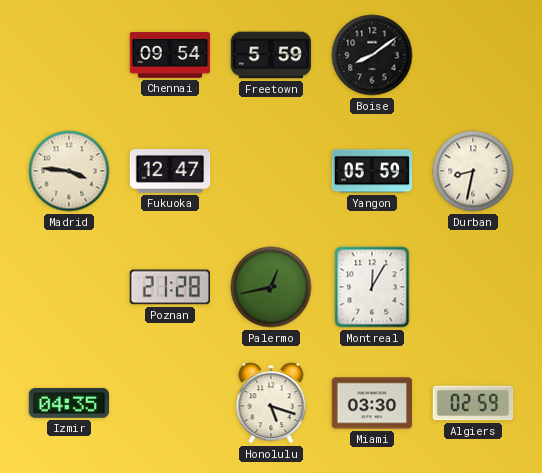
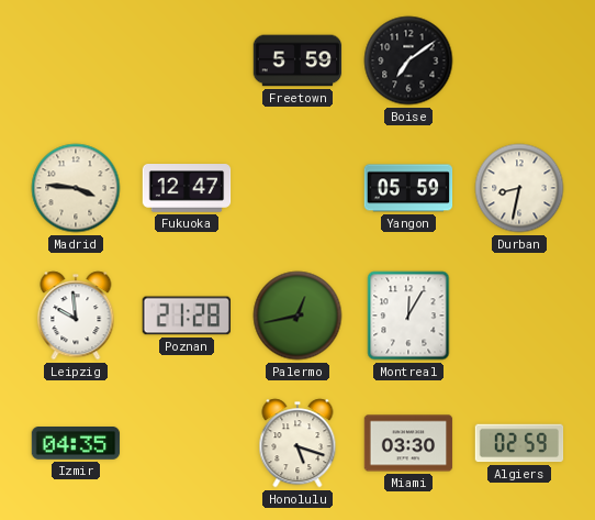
Chennai: 09:54 -> none
Boise: 8:09 -> 7:09
Leipzig: none -> 9:59
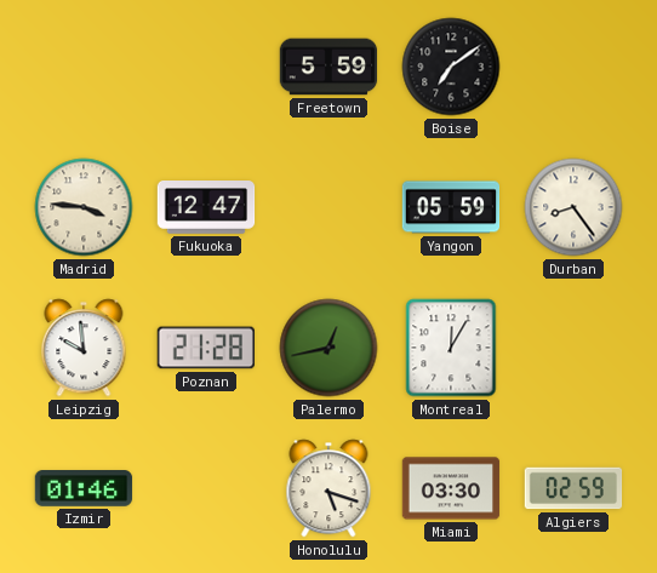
Durban: 8:32 -> 8:24
Izmir: 04:35 -> 01:46
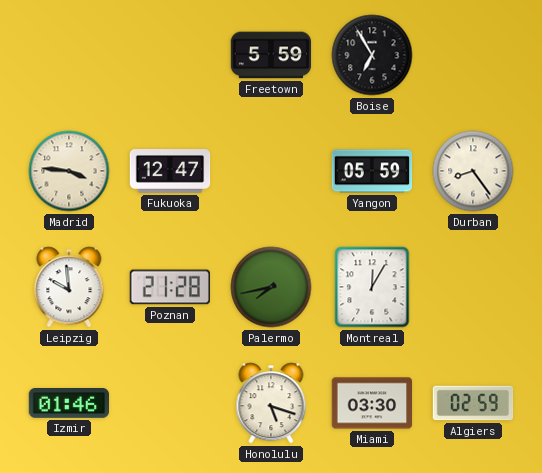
Boise: 7:09 -> 6:55
Palermo: 12:43 -> 7:43
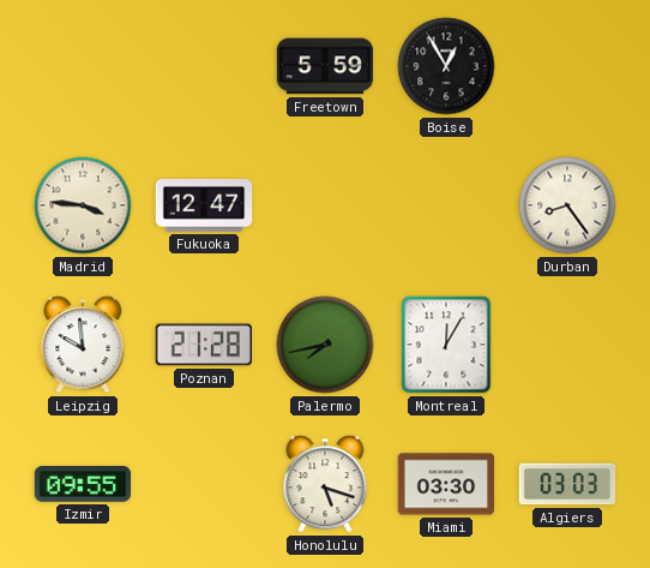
Boise: 6:55 -> 12:55
Yangon: 05:59 -> none
Izmir: 01:46 -> 09:55
Algiers: 02:59 -> 03:03
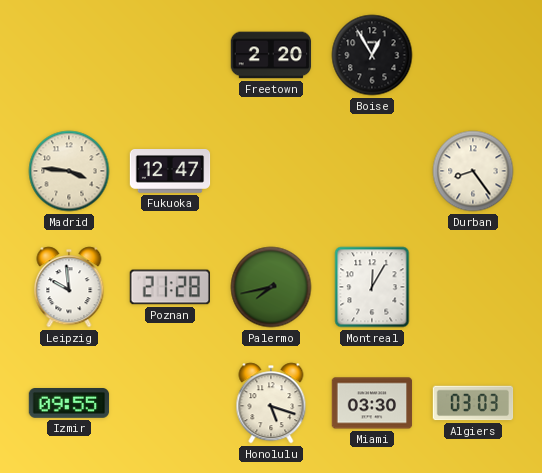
Freetown: 5:59 -> 2:20
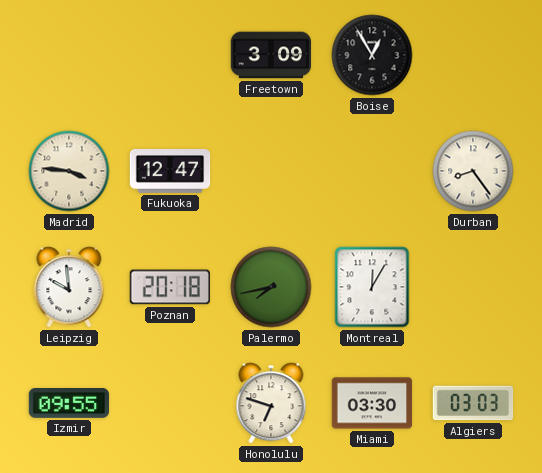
Freetown: 2:20 -> 3:09
Poznan: 21:28 -> 20:18
Honolulu: 5:18 -> 6:48
